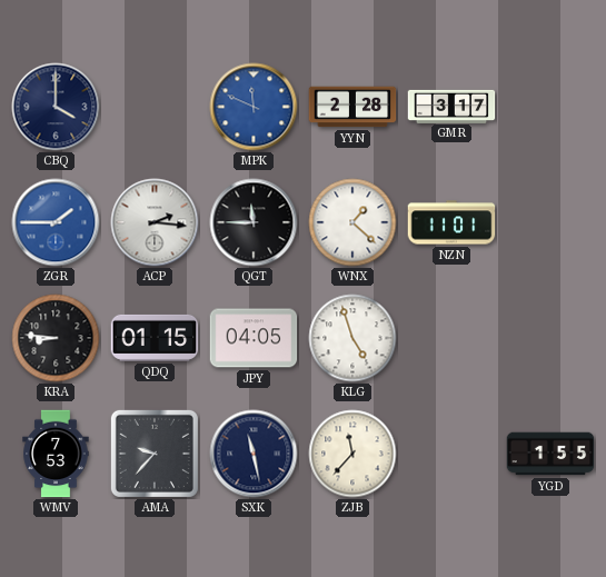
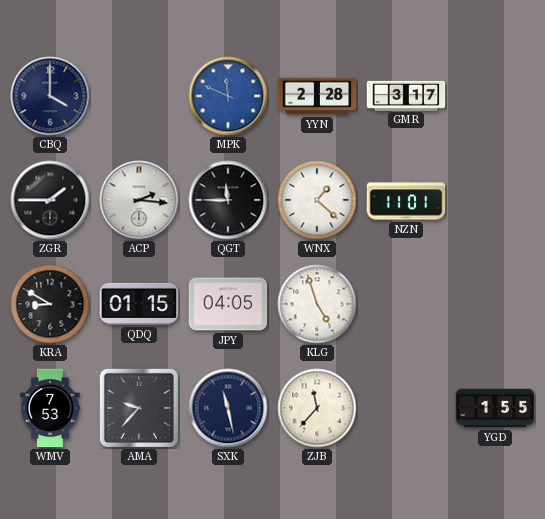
ZGR dial: blue -> black
KRA: 8:46 -> 8:50
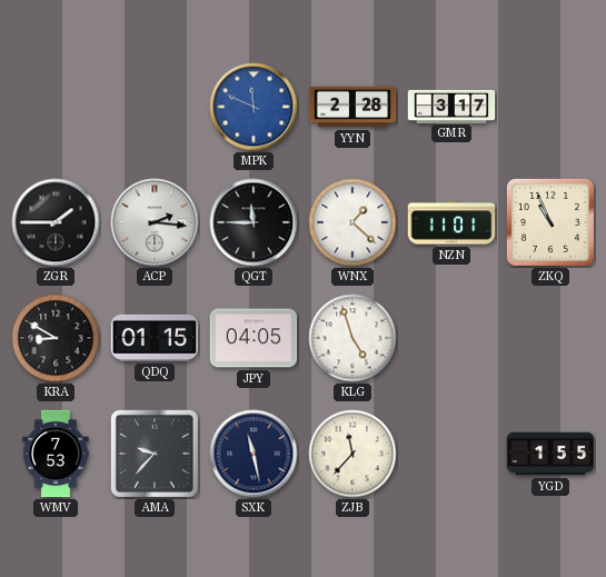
CBQ: 4:00 -> none
ZKQ: none -> 10:56
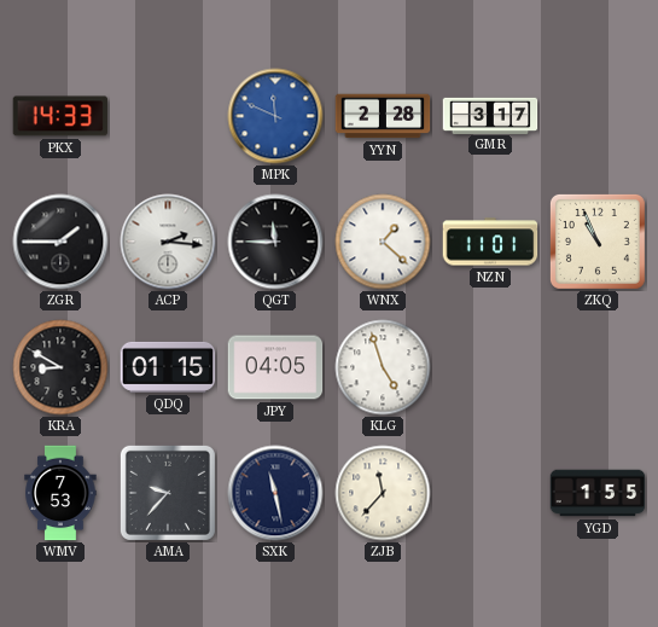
PKX: none -> 14:33
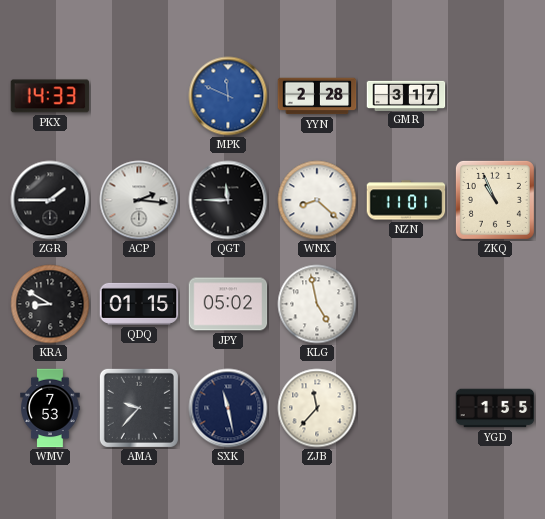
WNX: 1:22 -> 8:22
JPY: 04:05 -> 05:02
KLG: 4:57 -> 4:58
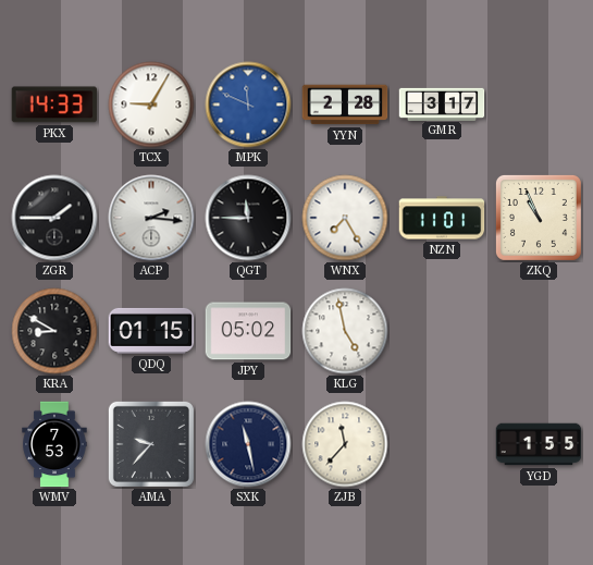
TCX: none -> 9:05
WNX: 8:22 -> 7:25
